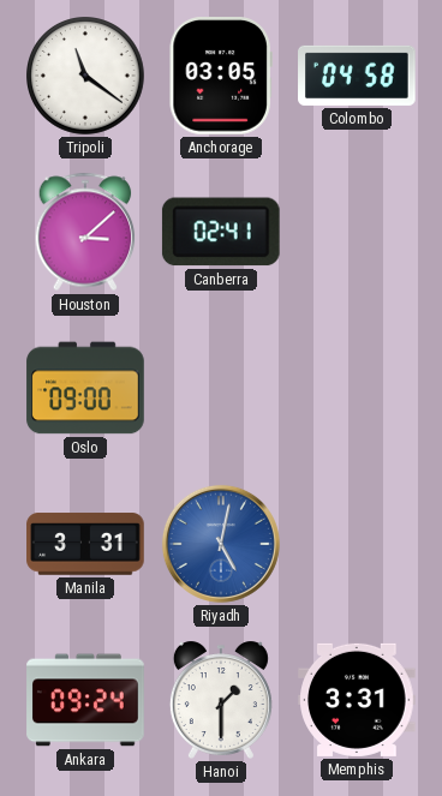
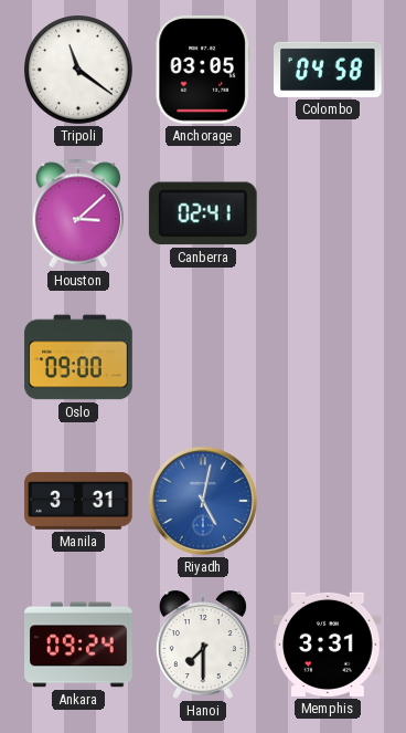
Hanoi: 1:30 -> 7:30
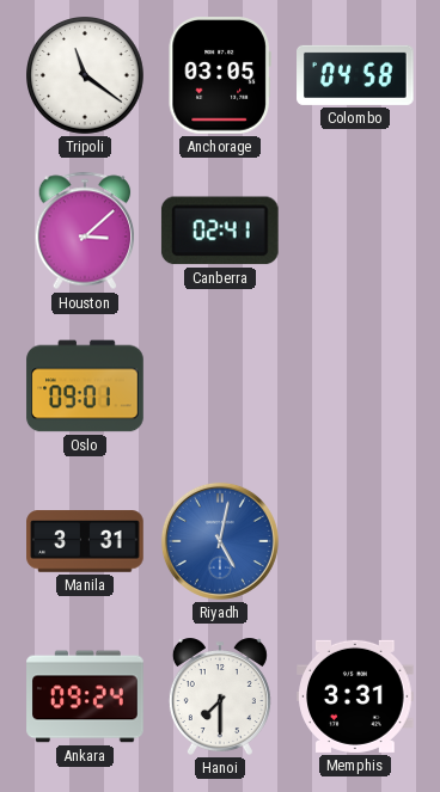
Oslo: 09:00 -> 09:01
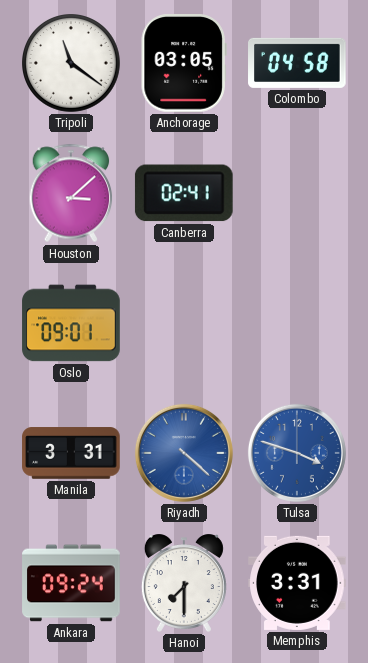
Riyadh: 5:02 -> 4:22
Tulsa: none -> 3:48
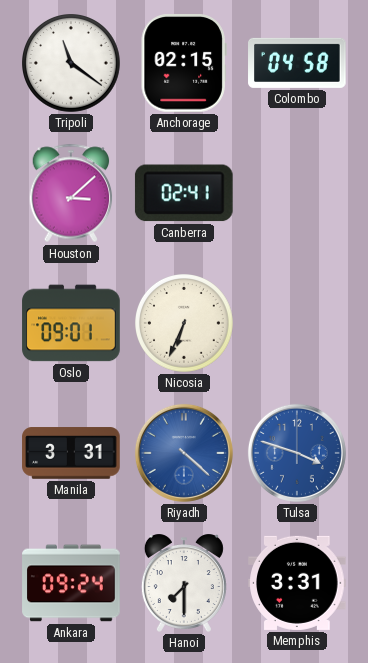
Anchorage: 03:05 -> 02:15
Nicosia: none -> 6:34
